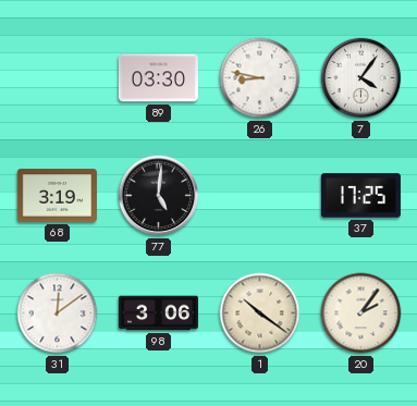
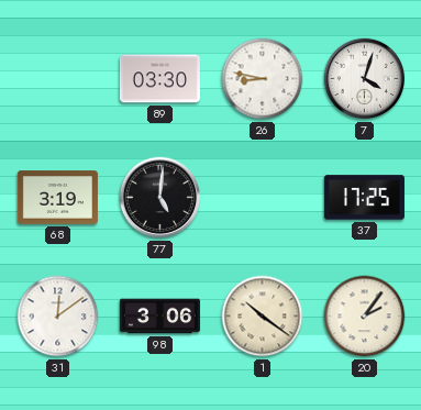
7: 4:06 -> 4:03
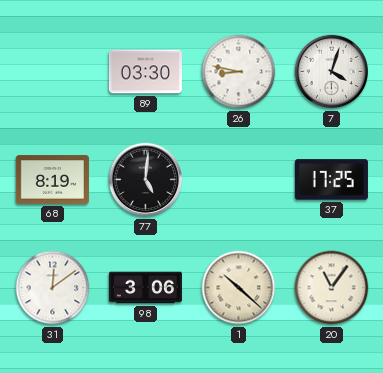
68: 3:19 -> 8:19
1: 10:21 -> 10:22
20: 2:06 -> 11:06
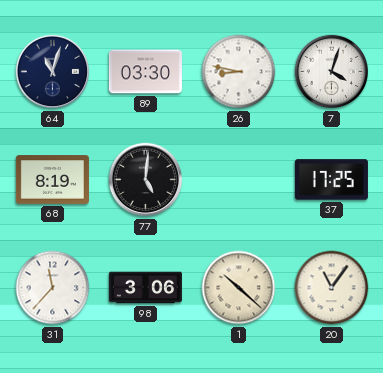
64: none -> 11:03
31: 12:09 -> 11:37
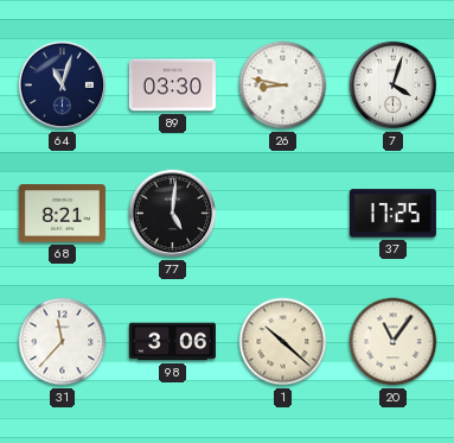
68: 8:19 -> 8:21
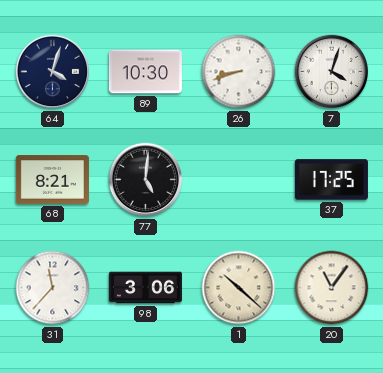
64: 11:03 -> 4:03
89: 03:30 -> 10:30
26: 8:47 -> 8:42
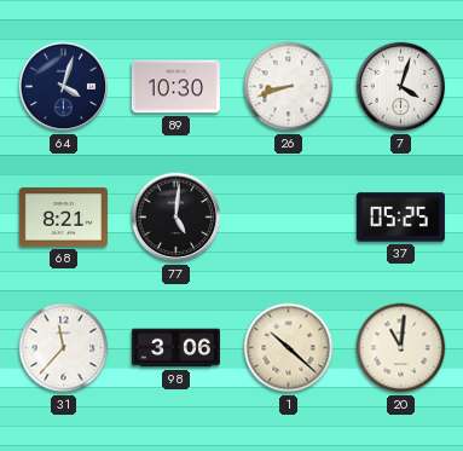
37: 17:25 -> 05:25
20: 11:06 -> 11:01
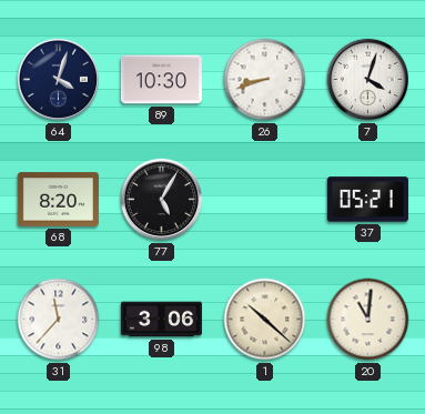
68: 8:21 -> 8:20
77: 5:01 -> 5:05
37: 05:25 -> 05:21
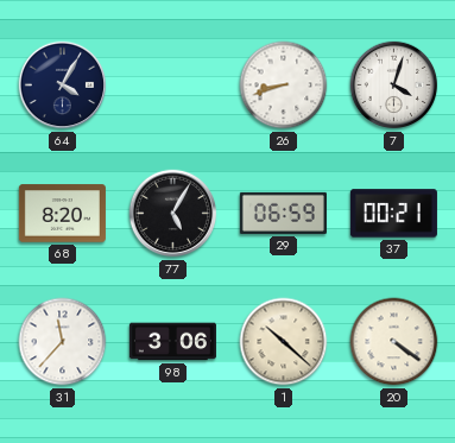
64: 4:03 -> 4:05
89: 10:30 -> none
29: none -> 06:59
37: 05:21 -> 00:21
20: 11:01 -> 4:21
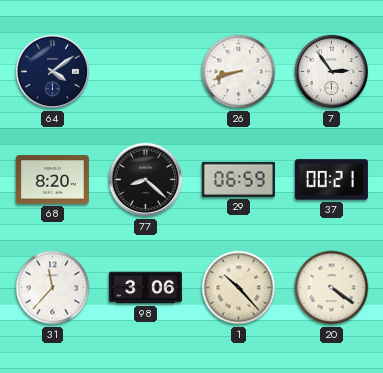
64: 4:05 -> 4:09
7: 4:03 -> 2:54
77: 5:05 -> 8:22
1: 10:22 -> 10:23
